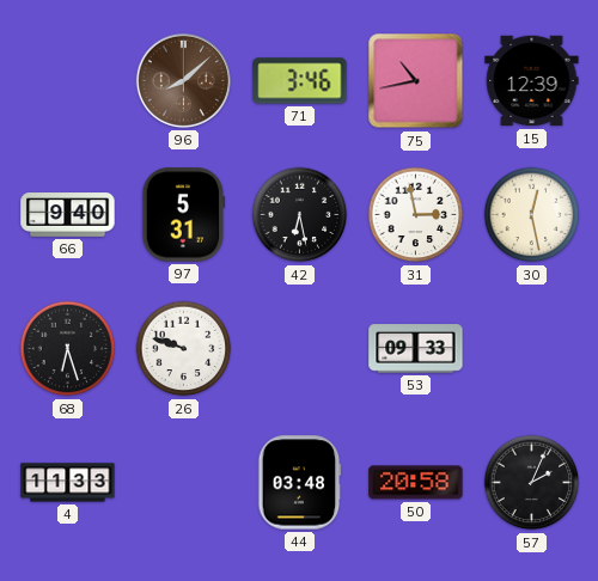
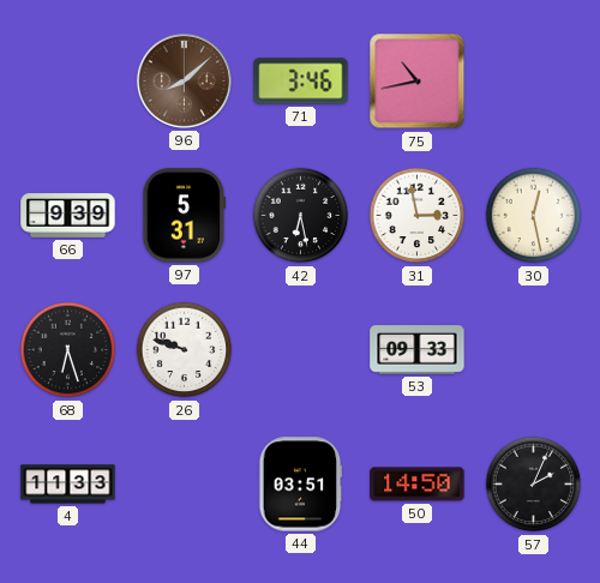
15: 12:39 -> none
66: 9:40 -> 9:39
44: 03:48 -> 03:51
50: 20:58 -> 14:50
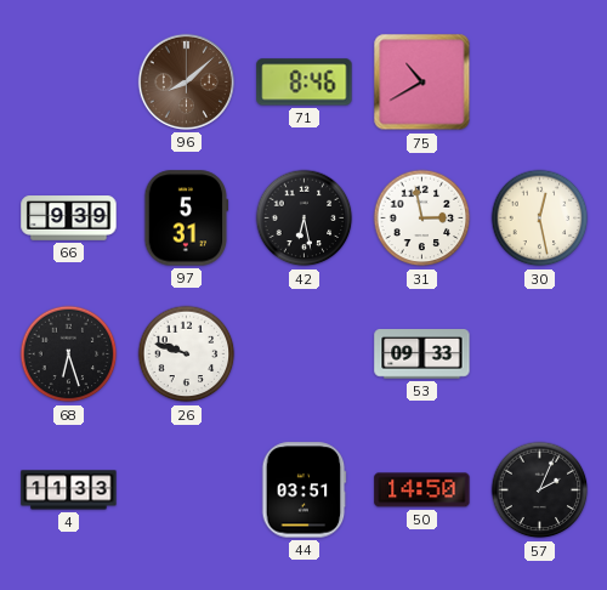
71: 3:46 -> 8:46
75: 10:43 -> 10:40
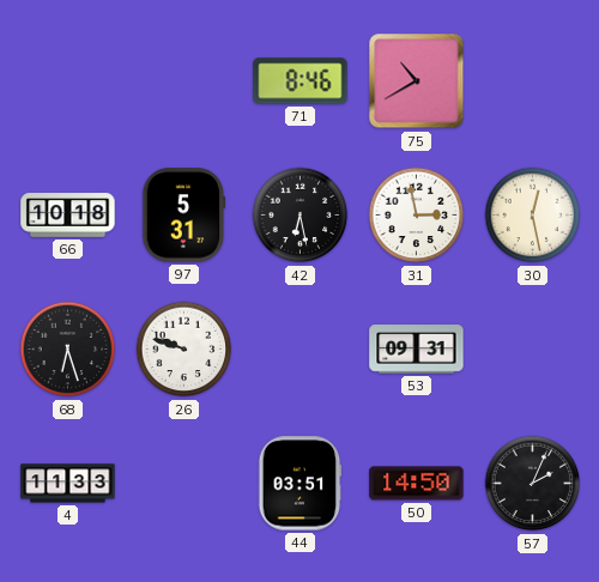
96: 8:08 -> none
66: 9:39 -> 10:18
53: 09:33 -> 09:31
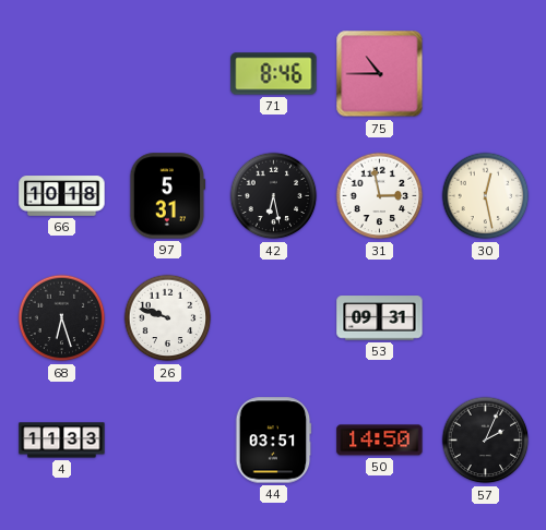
75: 10:40 -> 10:45
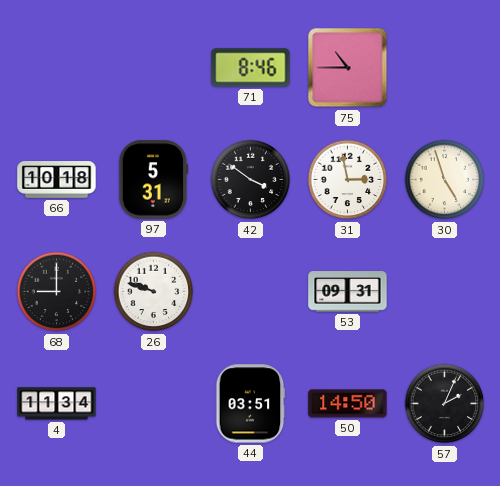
42: 6:28 -> 3:51
30: 12:28 -> 4:57
68: 6:27 -> 9:00
4: 11:33 -> 11:34
